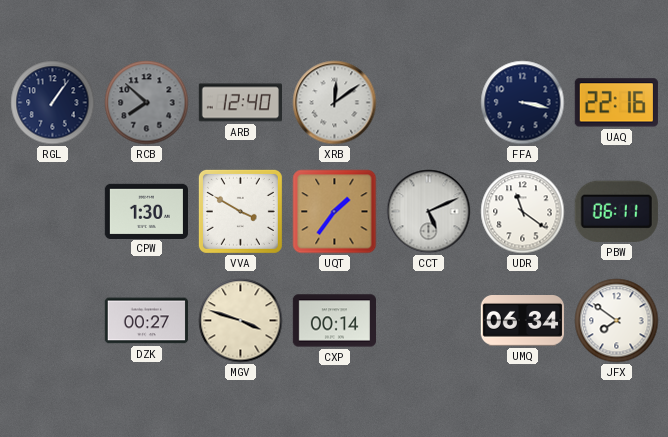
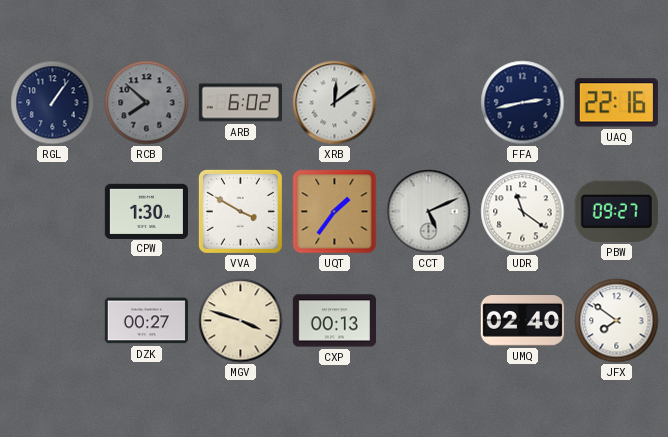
ARB: 12:40 -> 6:02
FFA: 3:17 -> 2:43
PBW: 06:11 -> 09:27
CXP: 00:14 -> 00:13
UMQ: 06:34 -> 02:40
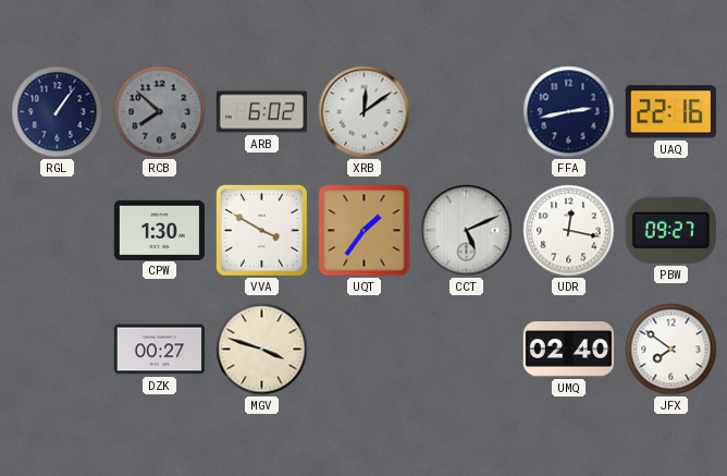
UDR: 11:21 -> 12:17
CXP: 00:13 -> none
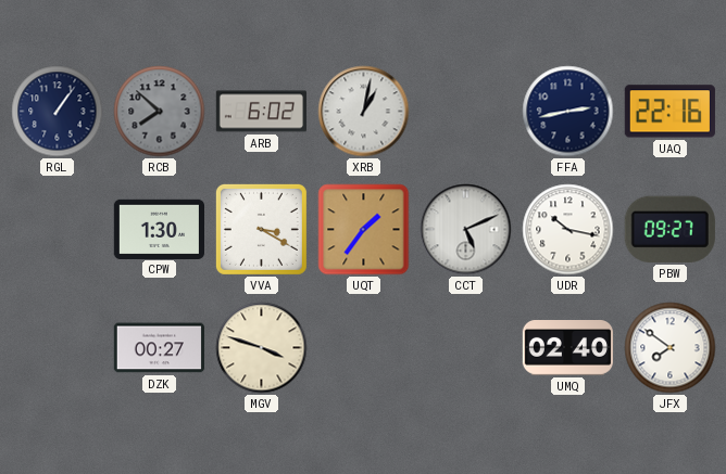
XRB: 12:09 -> 1:02
VVA: 3:50 -> 3:20
UDR: 12:17 -> 10:17
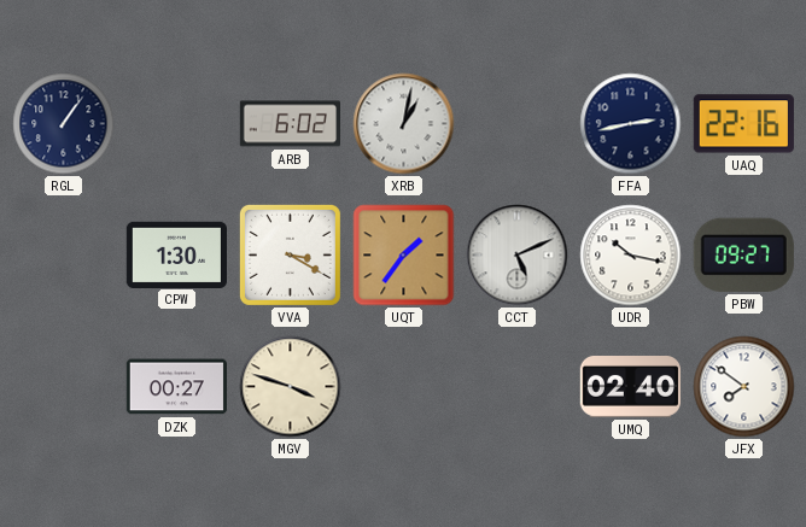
RCB: 7:52 -> none
